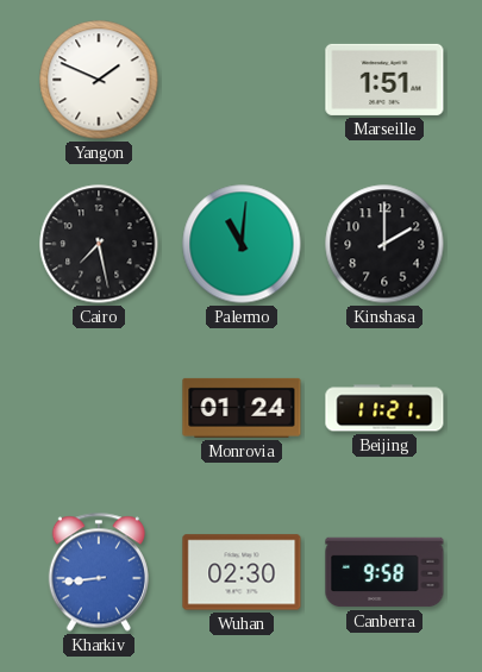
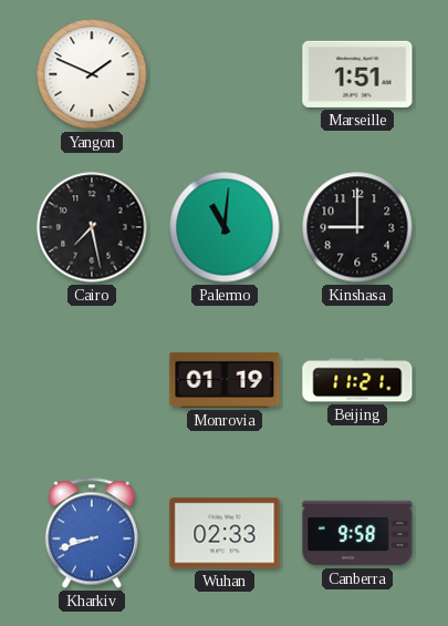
Kinshasa: 2:00 -> 9:00
Monrovia: 01:24 -> 01:19
Kharkiv: 8:44 -> 8:42
Wuhan: 02:30 -> 02:33
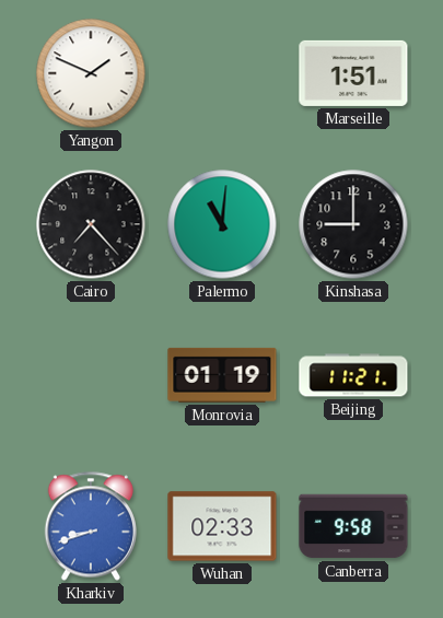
Cairo: 7:28 -> 7:23
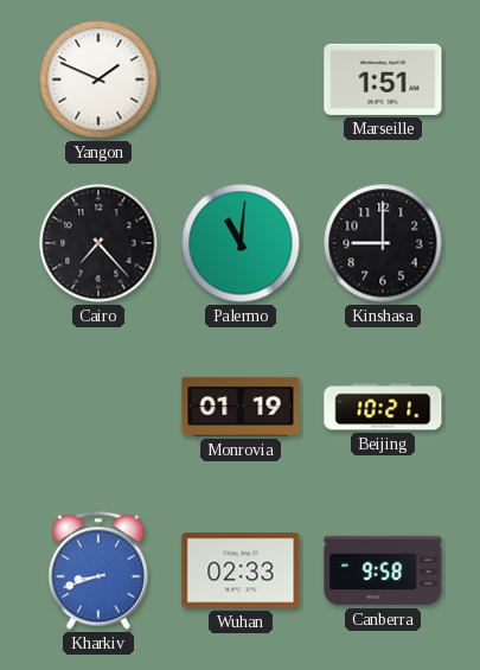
Beijing: 11:21 -> 10:21
